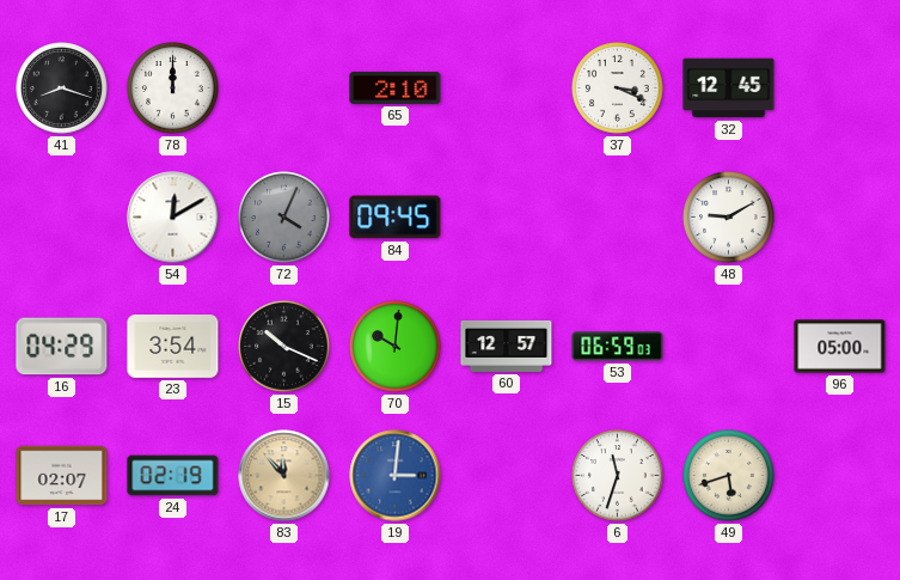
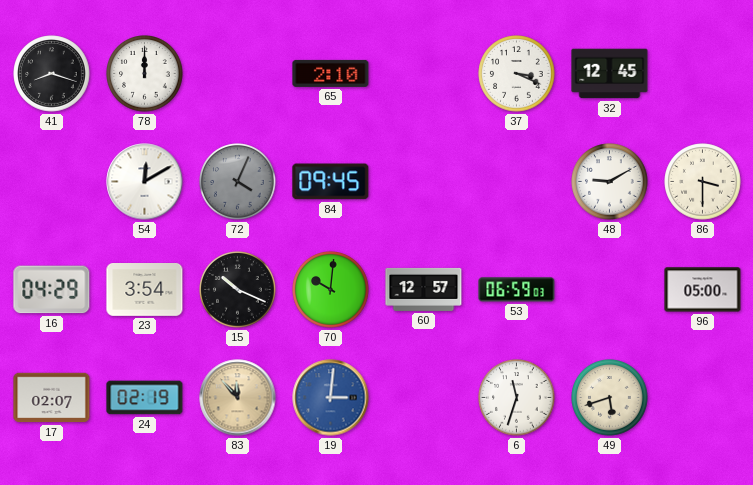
86: none -> 3:30
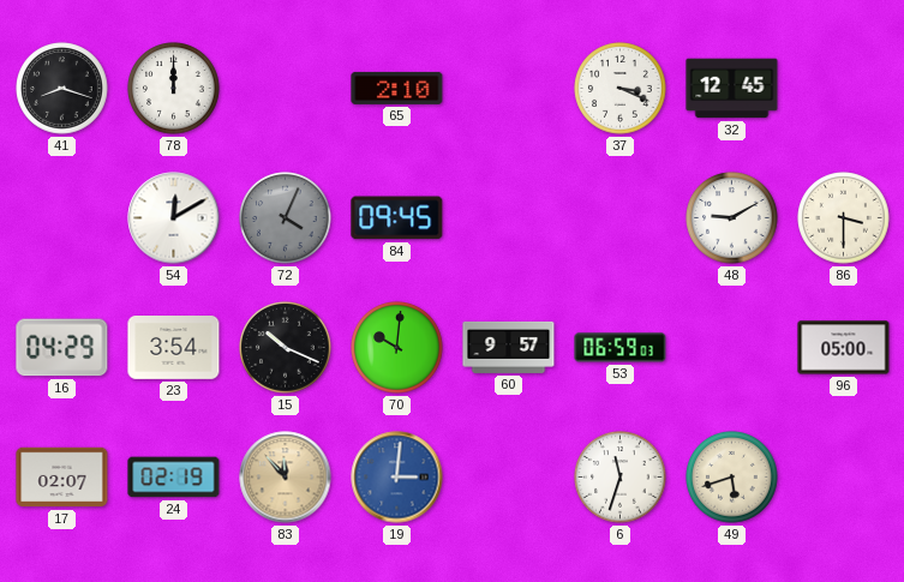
60: 12:57 -> 9:57
